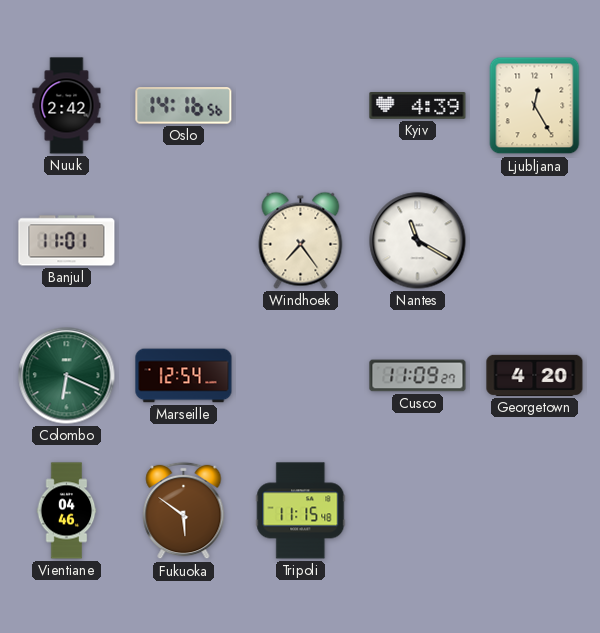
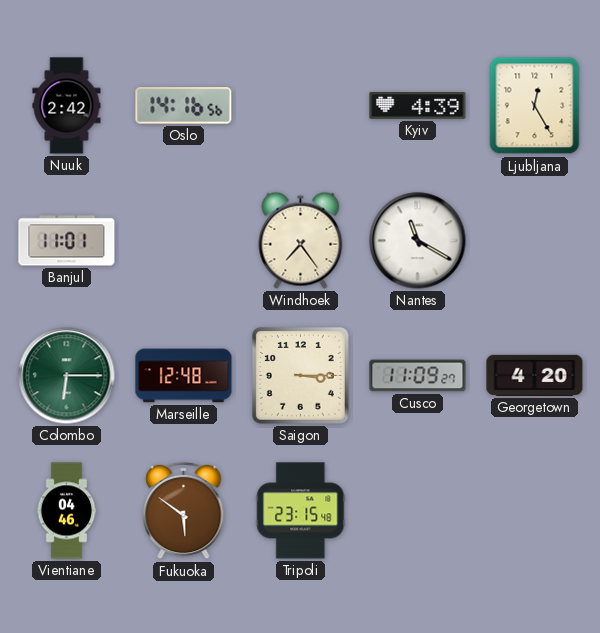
Colombo: 6:19 -> 6:15
Marseille: 12:54 -> 12:48
Saigon: none -> 3:15
Tripoli: 11:15 -> 23:15
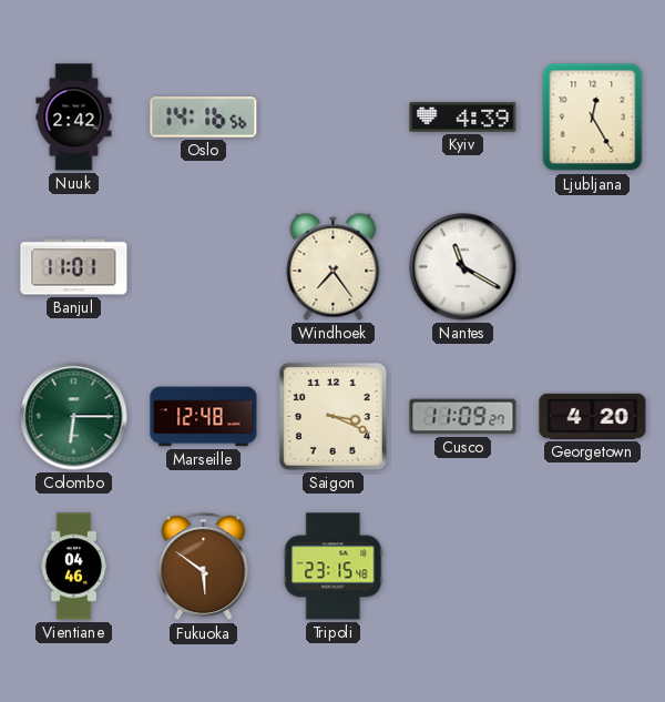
Saigon: 3:15 -> 3:19
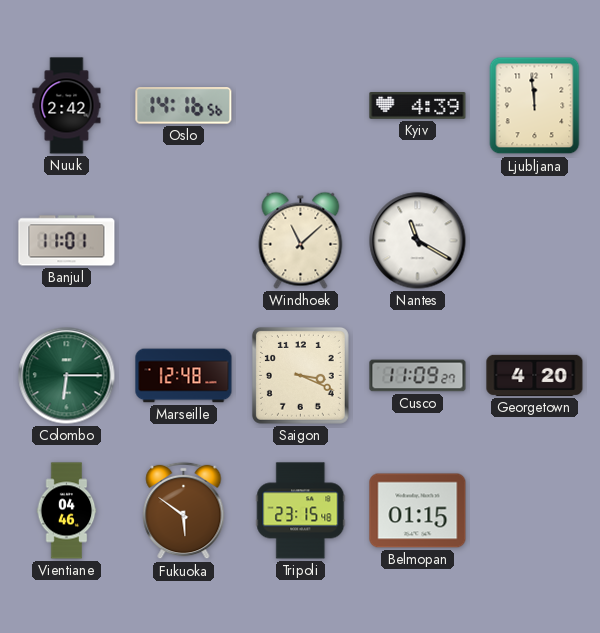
Ljubljana: 12:25 -> 11:59
Windhoek: 7:24 -> 11:08
Belmopan: none -> 01:15
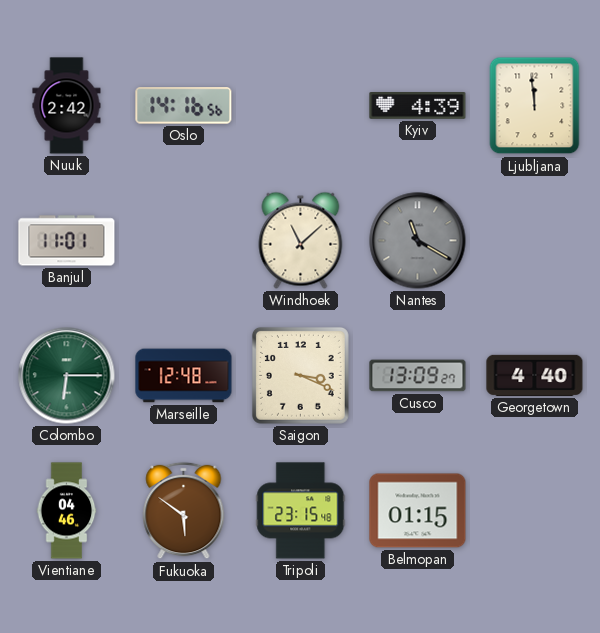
Nantes dial: white -> grey
Cusco: 11:09 -> 13:09
Georgetown: 4:20 -> 4:40
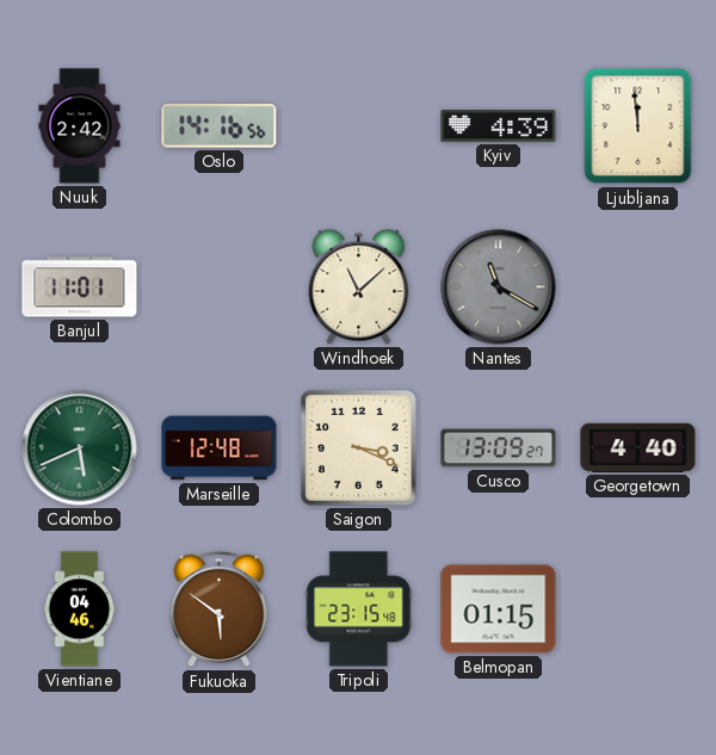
Colombo: 6:15 -> 5:41
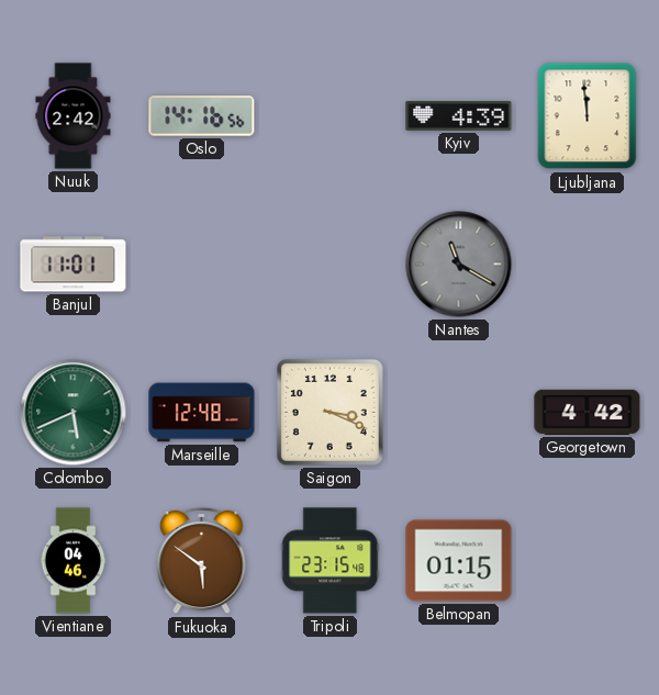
Windhoek: 11:08 -> none
Cusco: 13:09 -> none
Georgetown: 4:40 -> 4:42
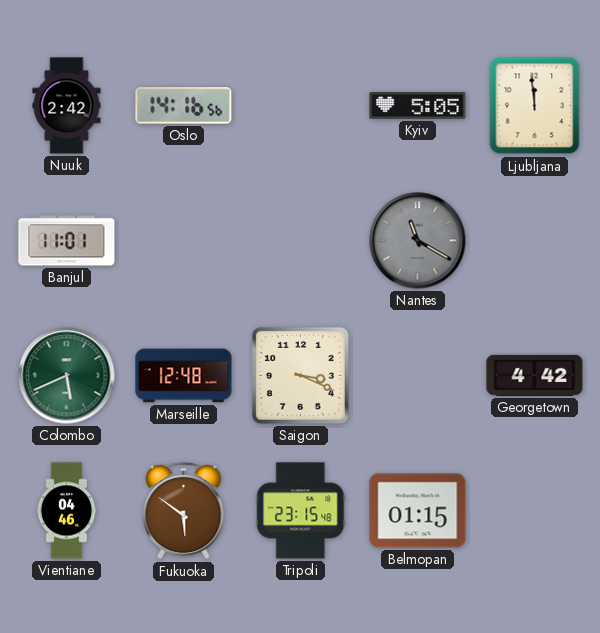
Kyiv: 4:39 -> 5:05
